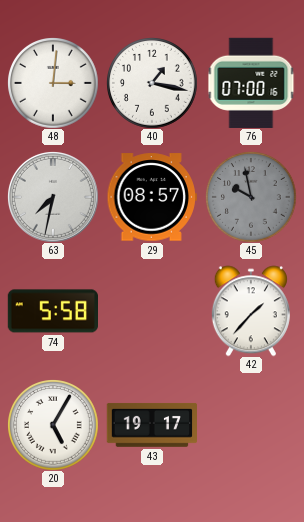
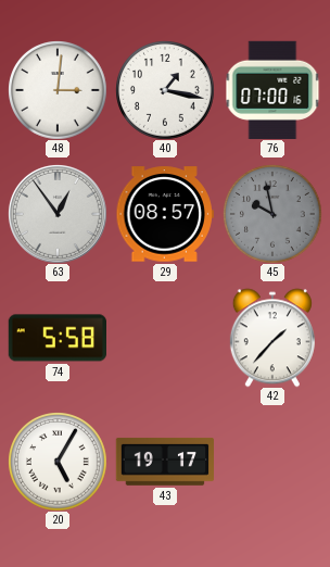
63: 7:32 -> 12:54
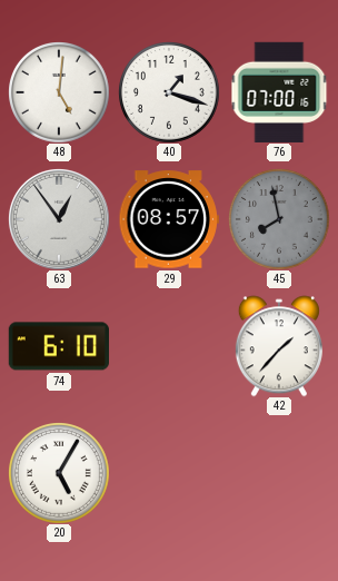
48: 3:01 -> 5:01
40: 1:17 -> 1:18
45: 9:58 -> 7:58
74: 5:58 -> 6:10
43: 19:17 -> none
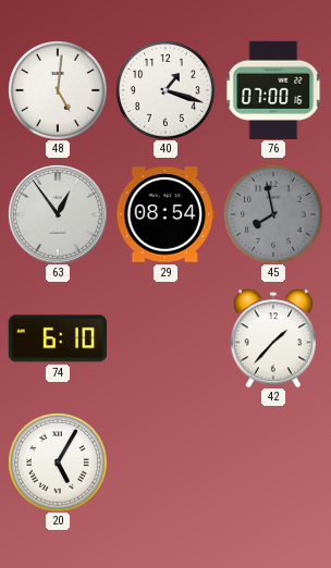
29: 08:57 -> 08:54
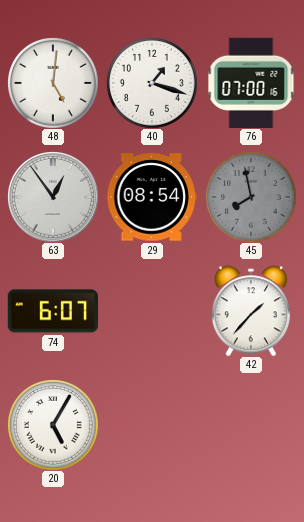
74: 6:10 -> 6:07
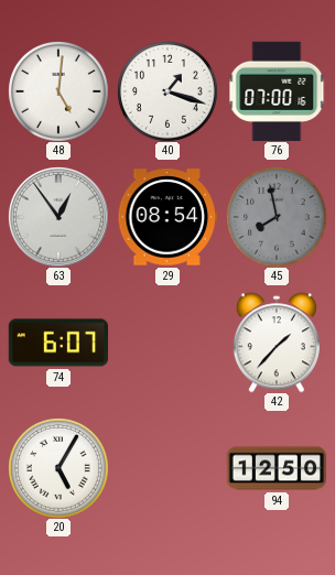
94: none -> 12:50
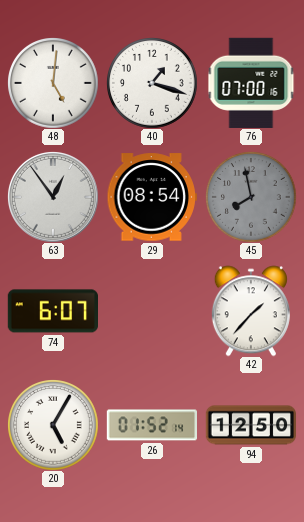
26: none -> 01:52
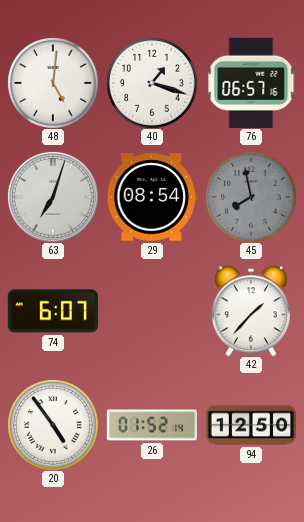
76: 07:00 -> 06:57
63: 12:54 -> 7:03
20: 5:05 -> 4:54
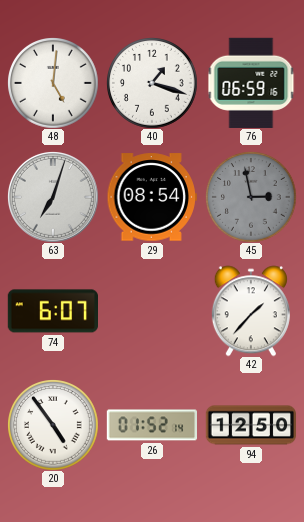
76: 06:57 -> 06:59
45: 7:58 -> 2:58
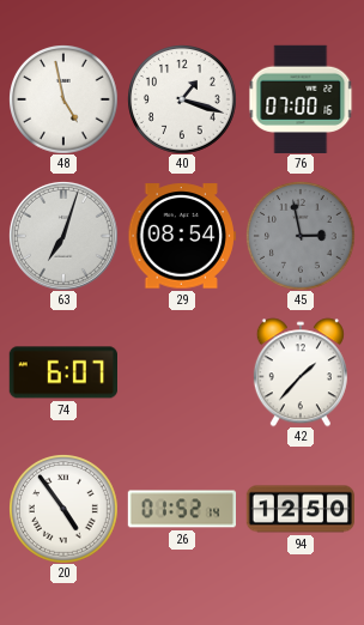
48: 5:01 -> 4:58
76: 06:59 -> 07:00
